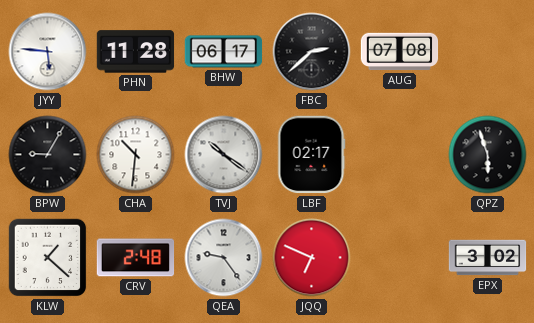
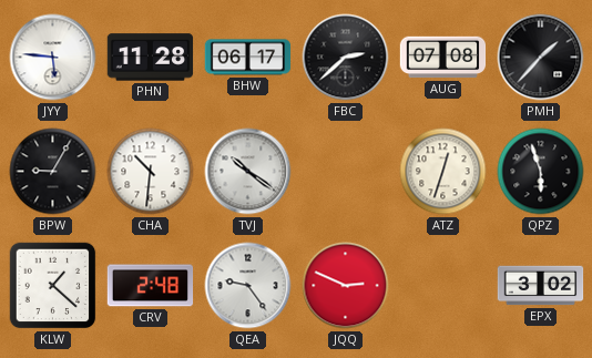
PMH: none -> 1:37
LBF: 02:17 -> none
ATZ: none -> 12:33
JQQ: 6:49 -> 2:49
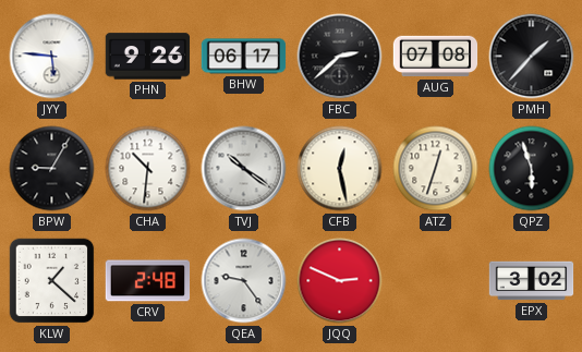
PHN: 11:28 -> 9:26
CFB: none -> 12:28
